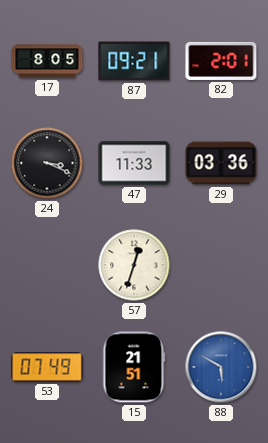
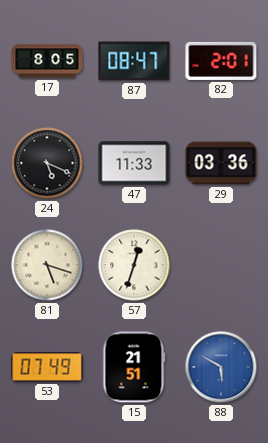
87: 09:21 -> 08:47
24: 3:19 -> 5:19
81: none -> 5:18
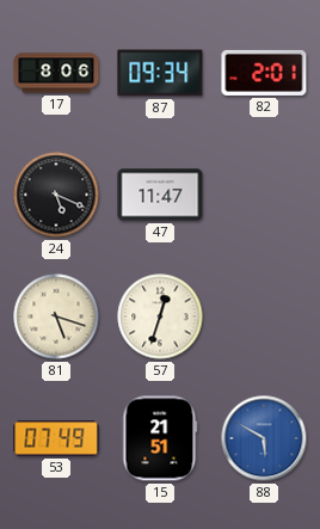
17: 8:05 -> 8:06
87: 08:47 -> 09:34
47: 11:33 -> 11:47
29: 03:36 -> none
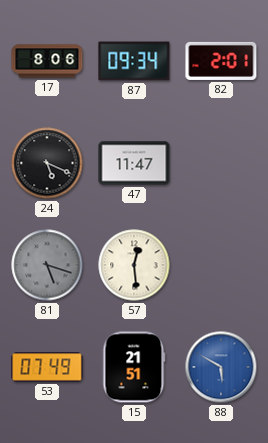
81 dial: cream -> grey
57: 12:33 -> 12:29
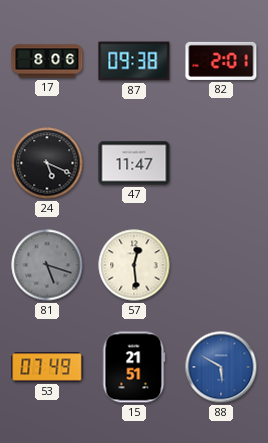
87: 09:34 -> 09:38
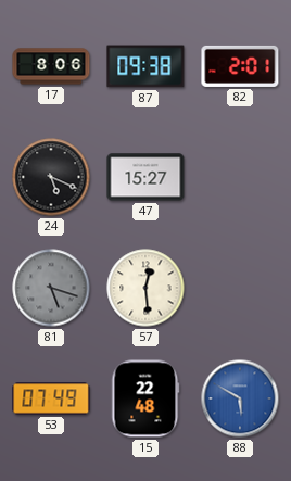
47: 11:47 -> 15:27
15: 21:51 -> 22:48
